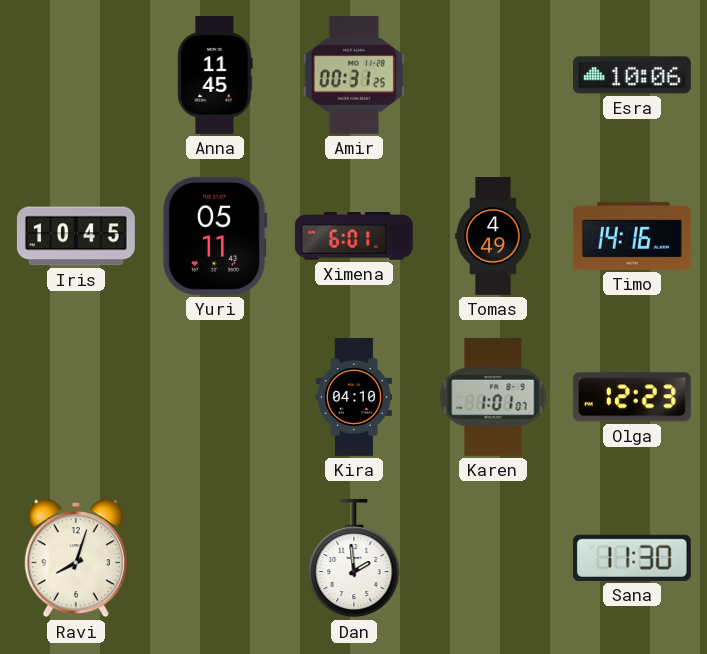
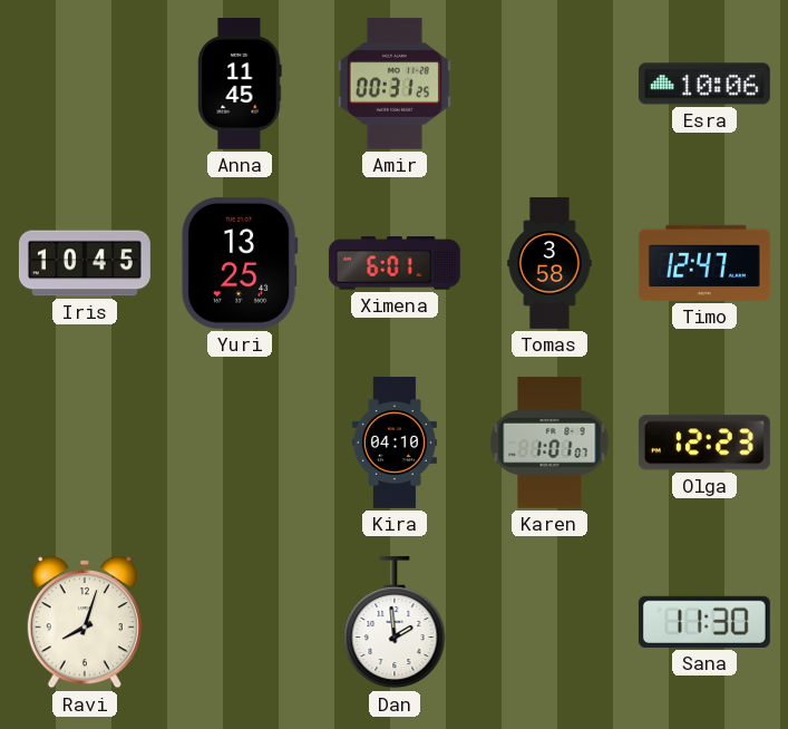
Yuri: 05:11 -> 13:25
Tomas: 4:49 -> 3:58
Timo: 14:16 -> 12:47
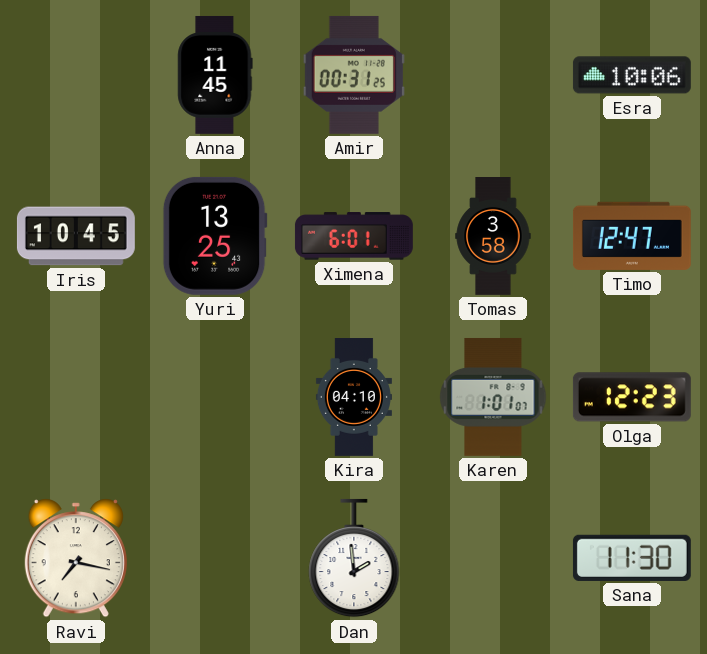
Ravi: 8:03 -> 7:17
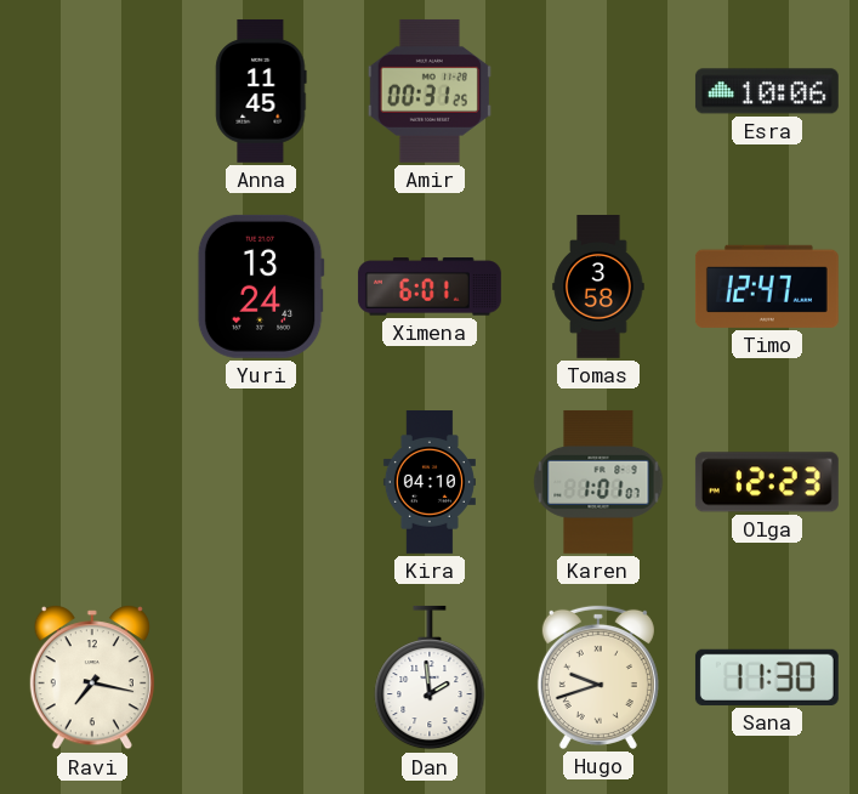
Iris: 10:45 -> none
Yuri: 13:25 -> 13:24
Hugo: none -> 9:42
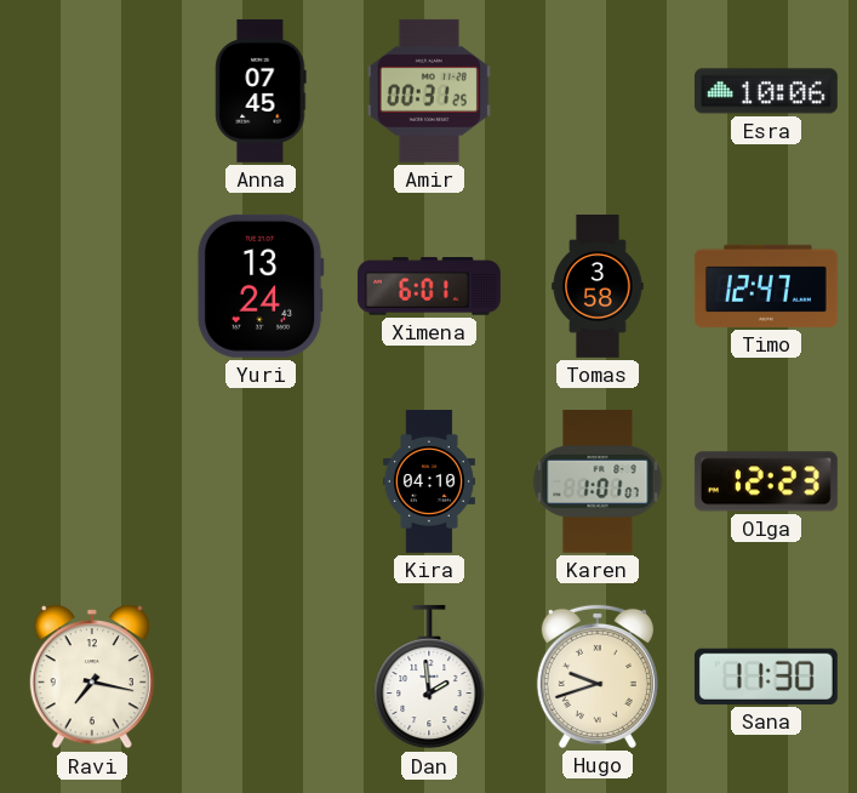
Anna: 11:45 -> 07:45
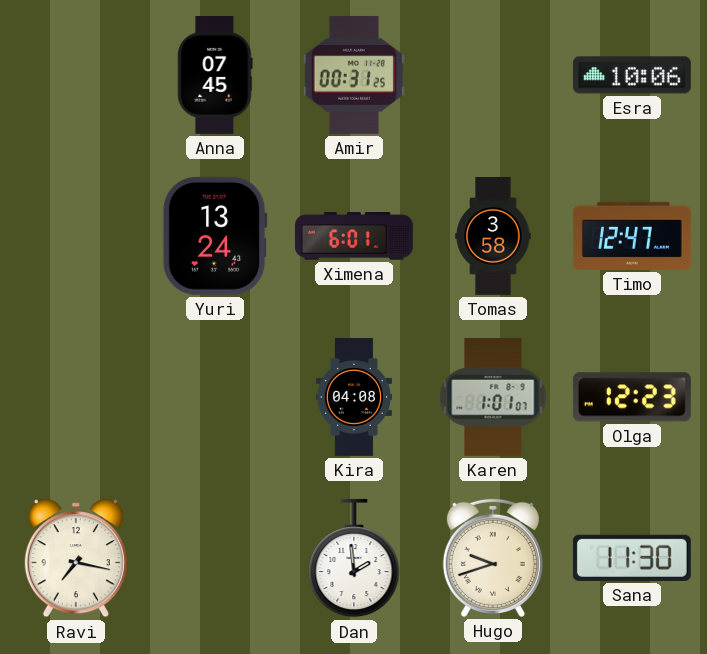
Kira: 04:10 -> 04:08
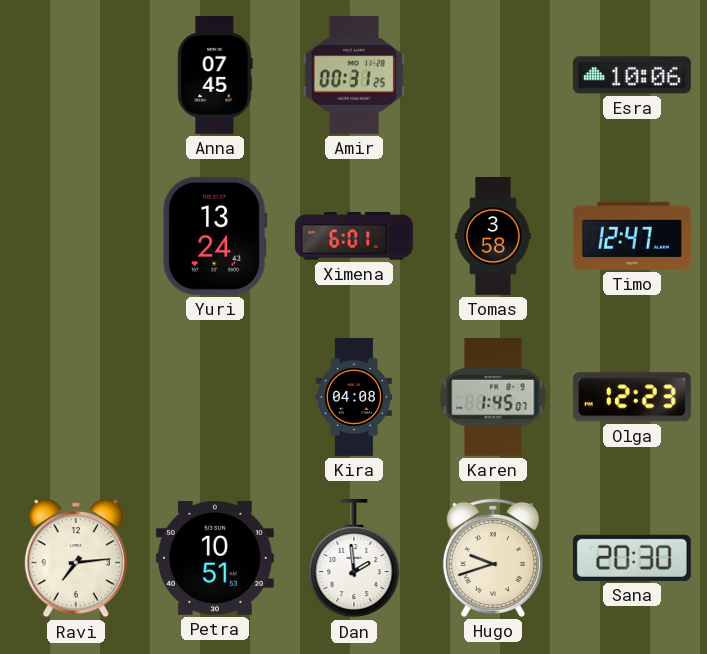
Karen: 1:01 -> 1:45
Ravi: 7:17 -> 7:14
Petra: none -> 10:51
Sana: 11:30 -> 20:30
